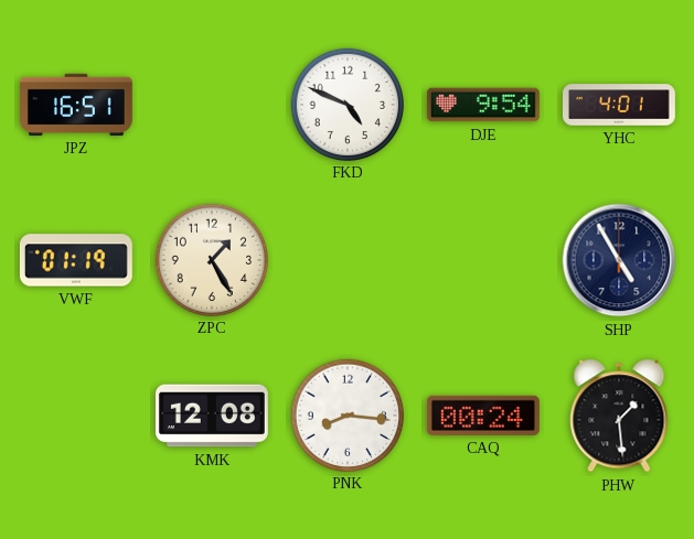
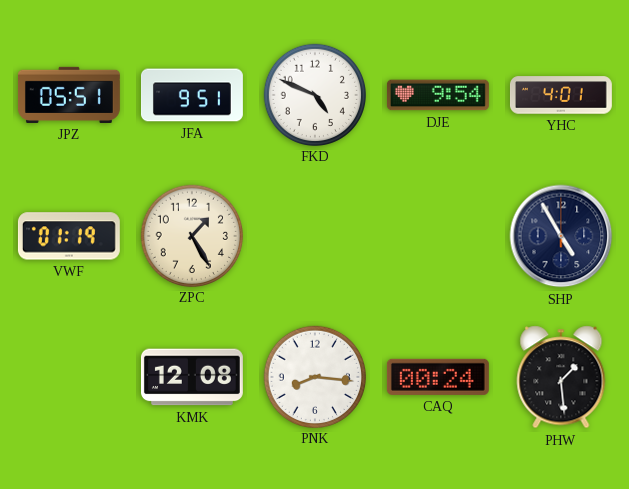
JPZ: 16:51 -> 05:51
JFA: none -> 9:51
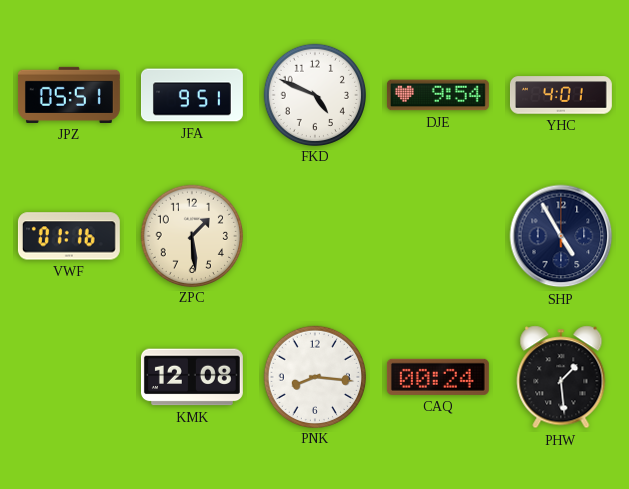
VWF: 01:19 -> 01:16
ZPC: 1:25 -> 1:29
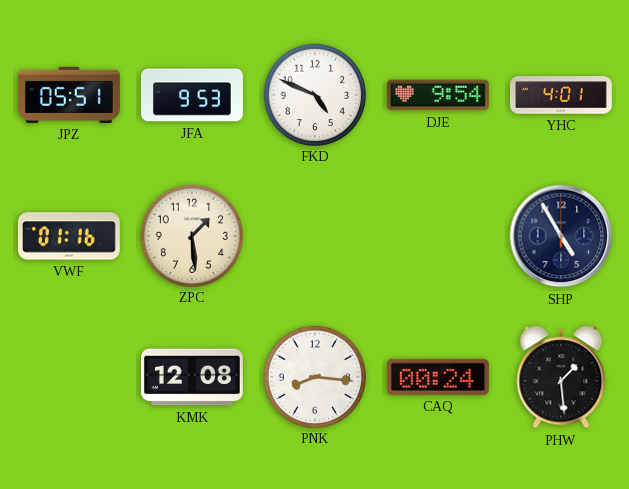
JFA: 9:51 -> 9:53
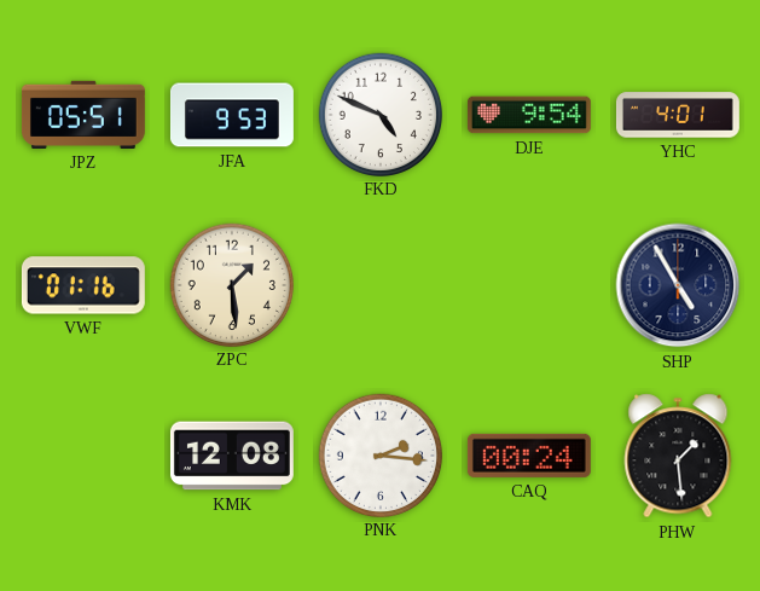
PNK: 8:16 -> 2:16
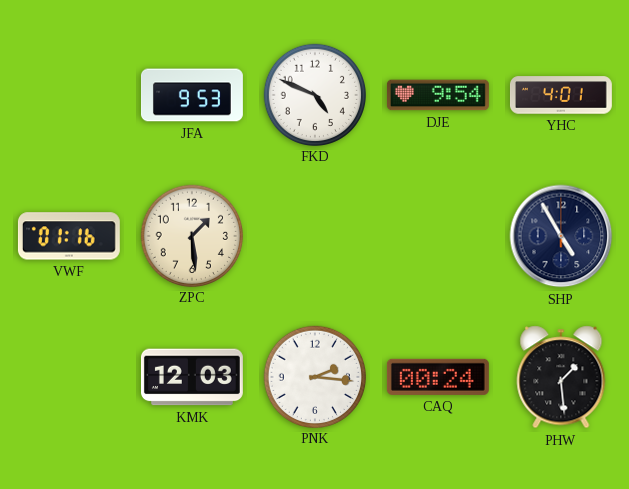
JPZ: 05:51 -> none
KMK: 12:08 -> 12:03
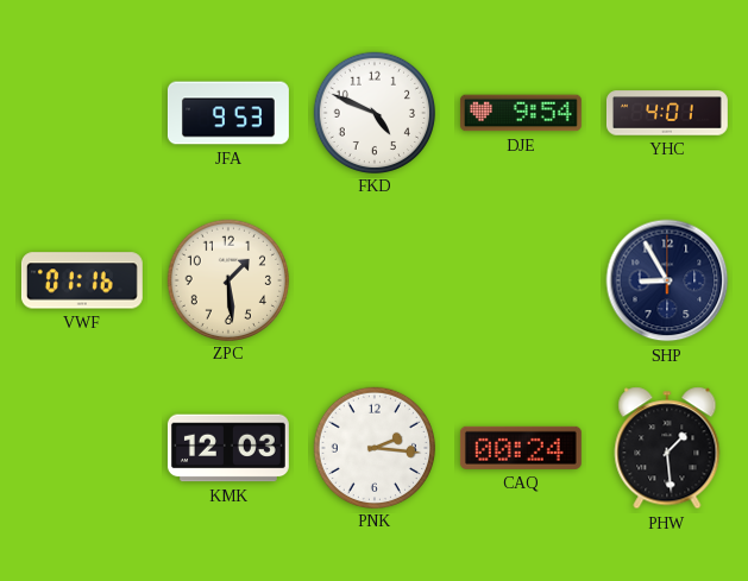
SHP: 4:55 -> 8:55
